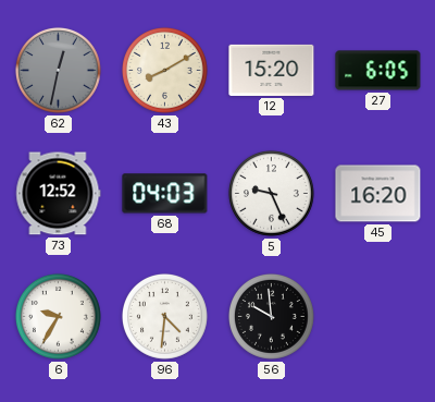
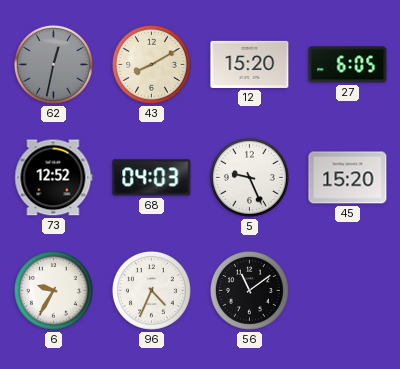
45: 16:20 -> 15:20
96: 4:31 -> 4:34
56: 9:59 -> 11:09
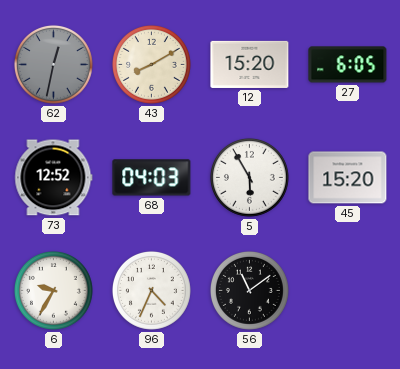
5: 9:26 -> 5:55
